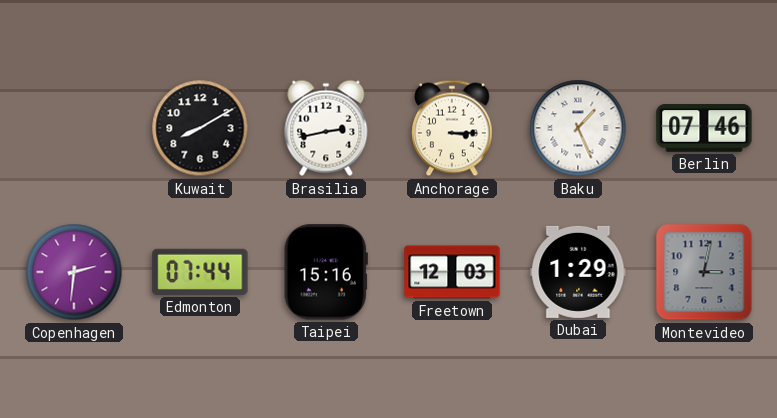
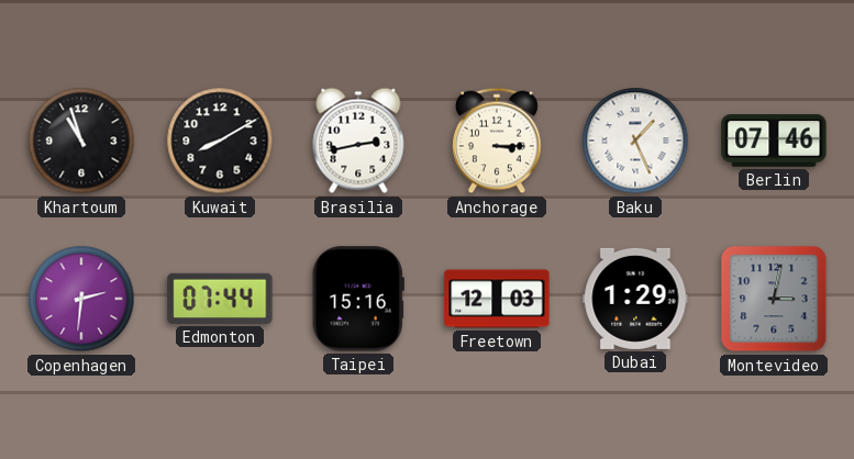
Khartoum: none -> 10:57
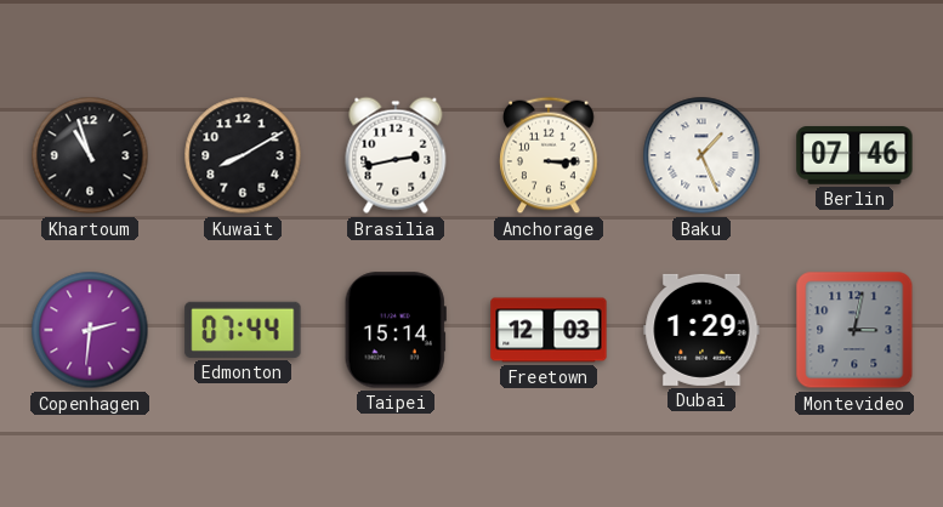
Taipei: 15:16 -> 15:14
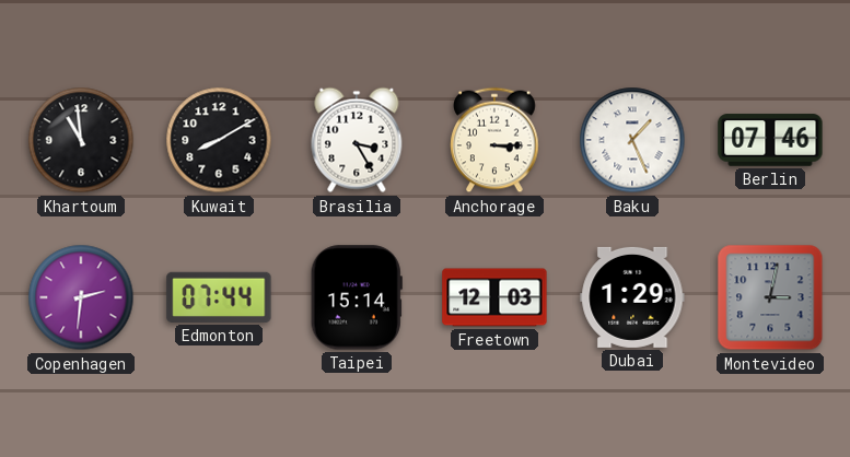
Khartoum: 10:57 -> 10:59
Brasilia: 2:43 -> 3:25
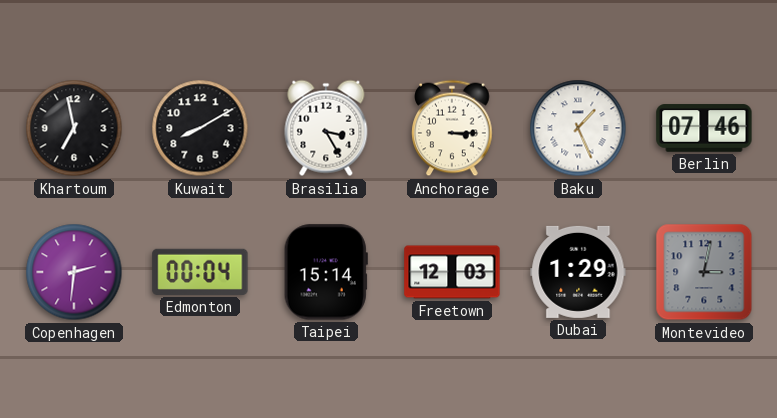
Khartoum: 10:59 -> 6:58
Edmonton: 07:44 -> 00:04
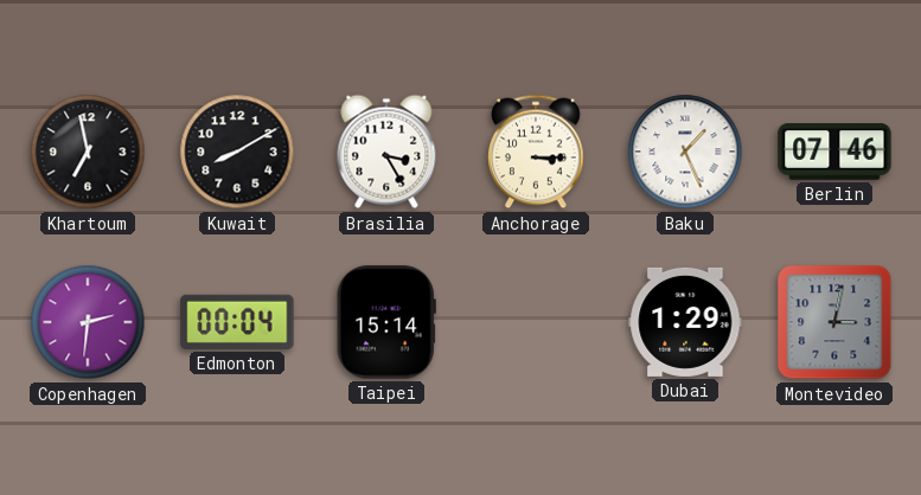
Freetown: 12:03 -> none
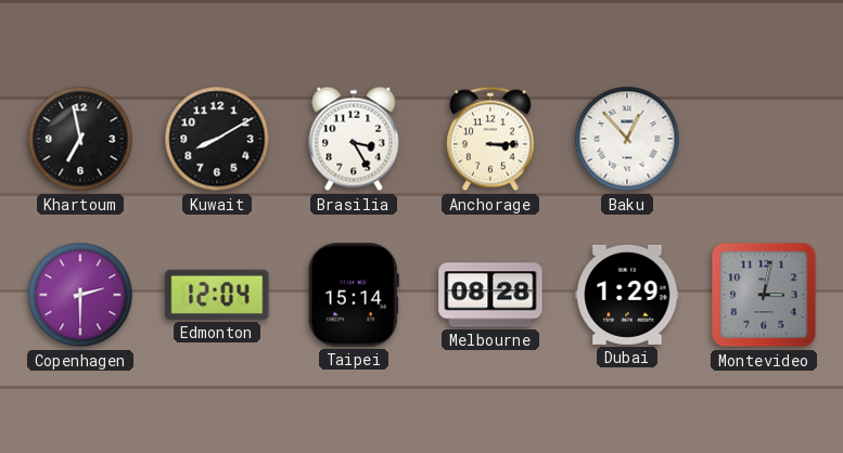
Baku: 1:26 -> 12:53
Berlin: 07:46 -> none
Copenhagen: 2:31 -> 2:30
Edmonton: 00:04 -> 12:04
Melbourne: none -> 08:28
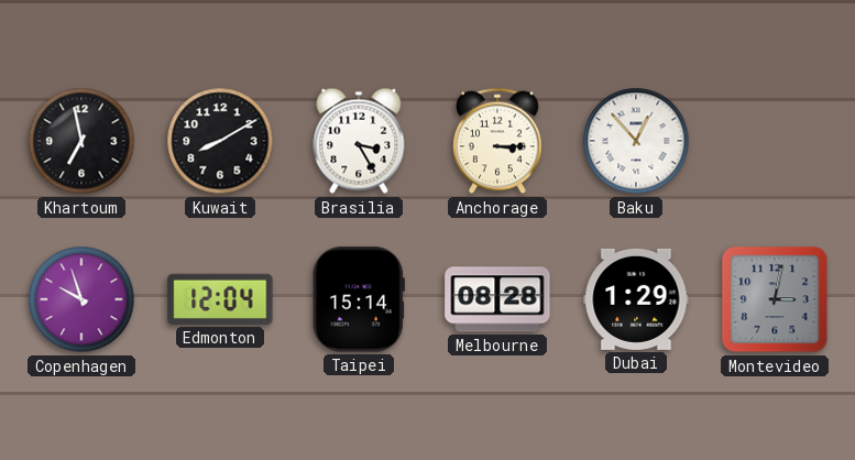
Copenhagen: 2:30 -> 9:57
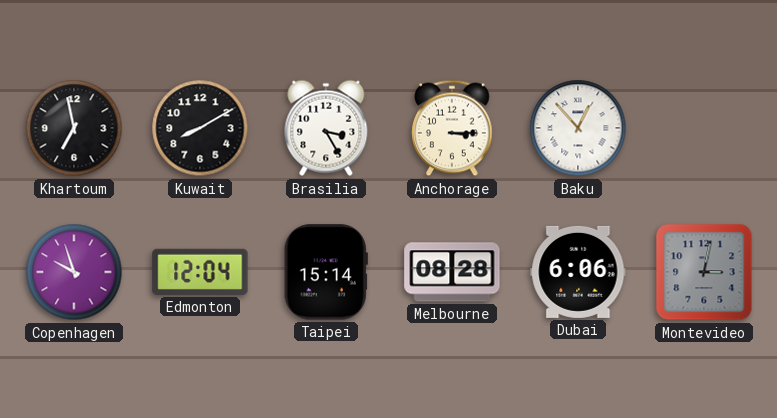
Dubai: 1:29 -> 6:06
